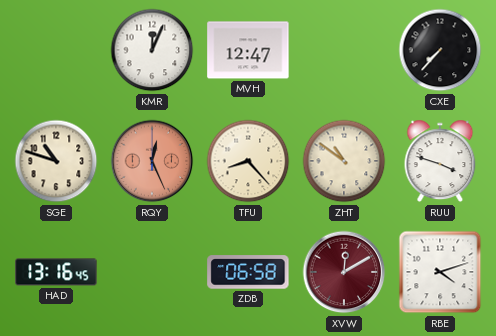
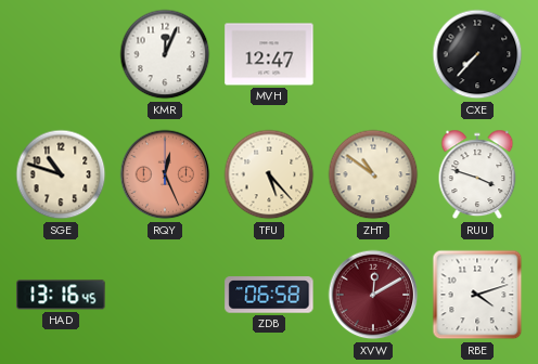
TFU: 8:23 -> 5:23
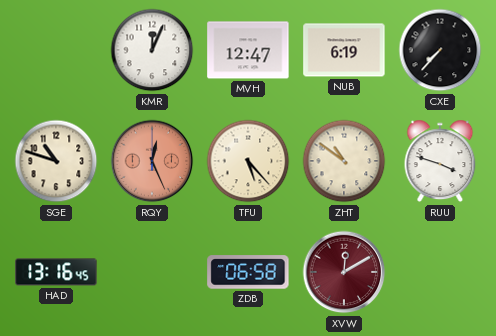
NUB: none -> 6:19
RBE: 4:12 -> none
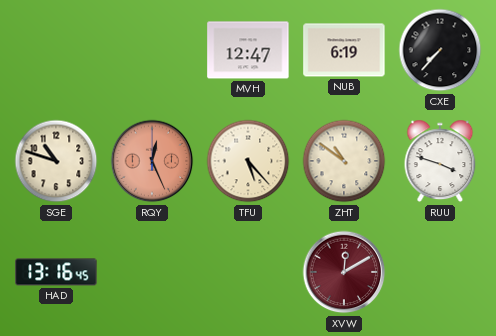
KMR: 12:04 -> none
ZDB: 06:58 -> none
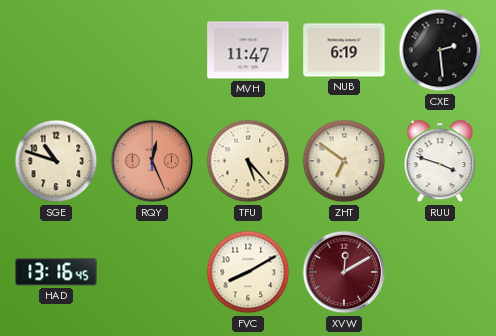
MVH: 12:47 -> 11:47
CXE: 7:37 -> 2:29
ZHT: 10:51 -> 6:51
FVC: none -> 8:10
